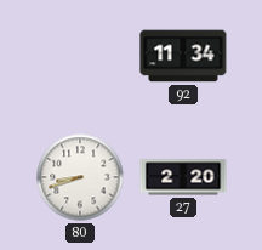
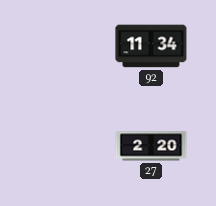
80: 8:42 -> none
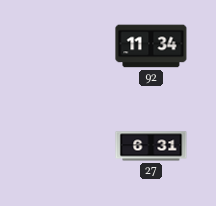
27: 2:20 -> 6:31
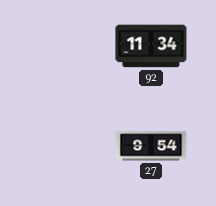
27: 6:31 -> 9:54
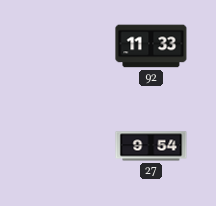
92: 11:34 -> 11:33
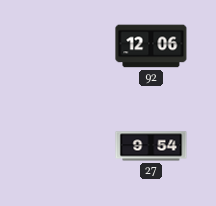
92: 11:33 -> 12:06
